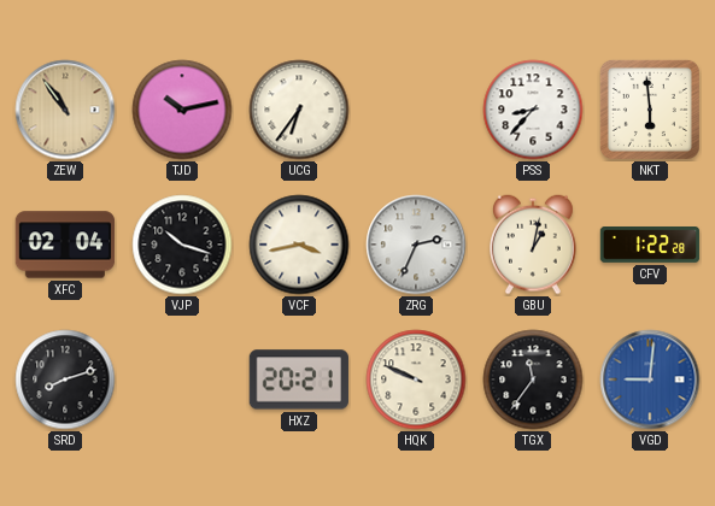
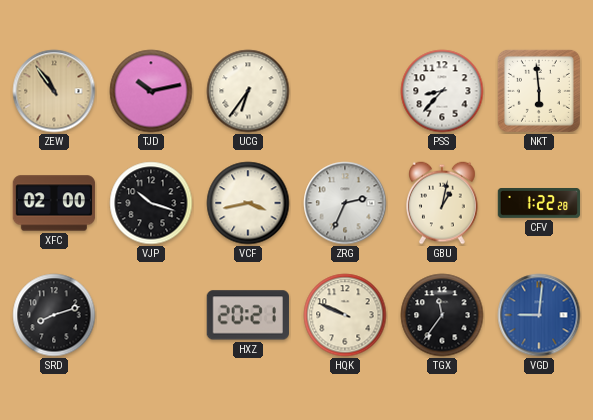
XFC: 02:04 -> 02:00
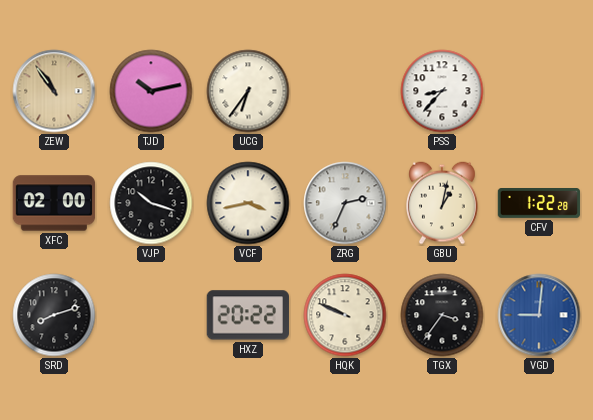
NKT: 5:59 -> none
HXZ: 20:21 -> 20:22
TGX: 11:36 -> 3:36
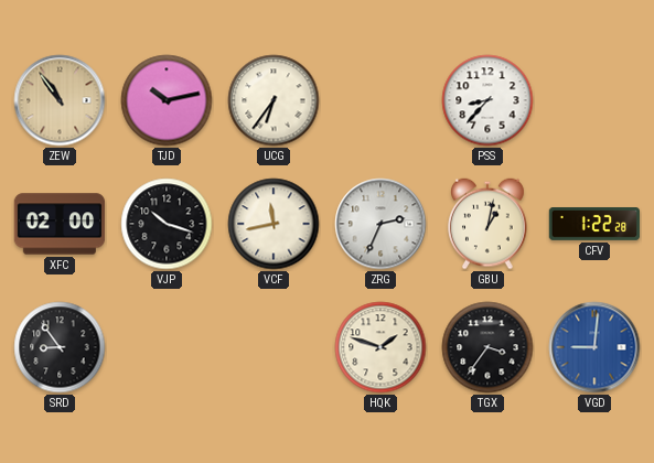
VCF: 3:43 -> 11:43
SRD: 8:12 -> 8:54
HXZ: 20:22 -> none
HQK: 9:49 -> 1:48
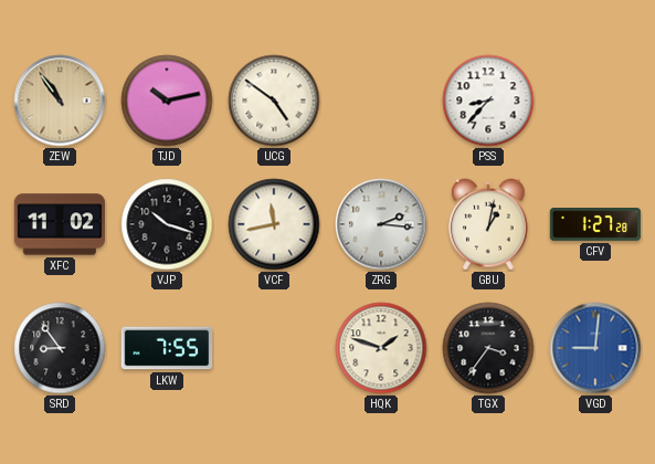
UCG: 6:36 -> 4:51
XFC: 02:00 -> 11:02
ZRG: 2:34 -> 2:16
CFV: 1:22 -> 1:27
LKW: none -> 7:55
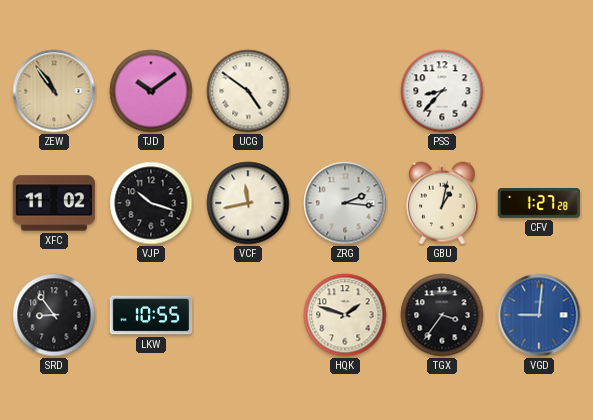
TJD: 10:13 -> 10:09
LKW: 7:55 -> 10:55
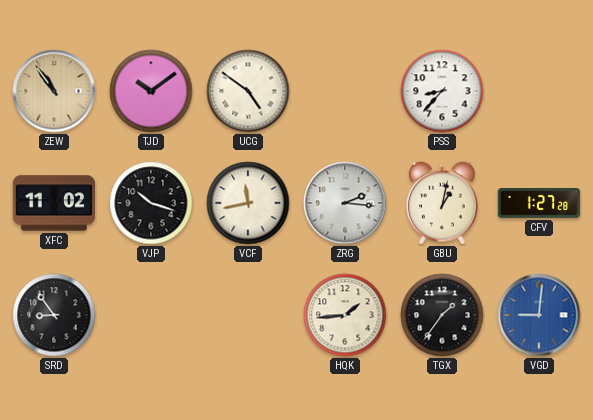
LKW: 10:55 -> none
HQK: 1:48 -> 1:44
TGX: 3:36 -> 1:36
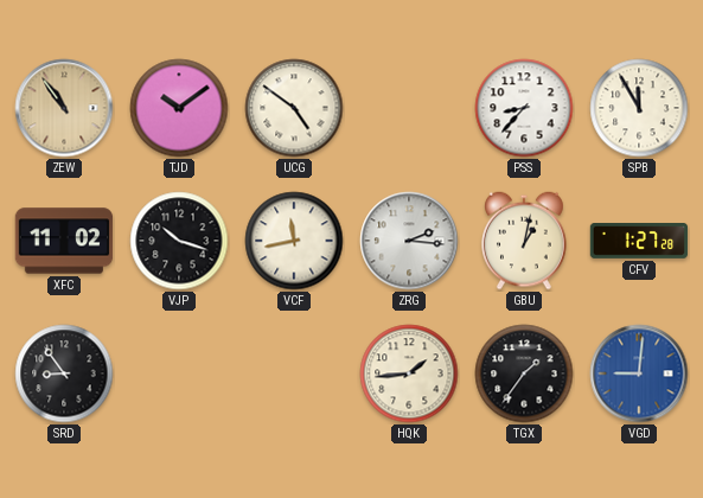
SPB: none -> 11:55
